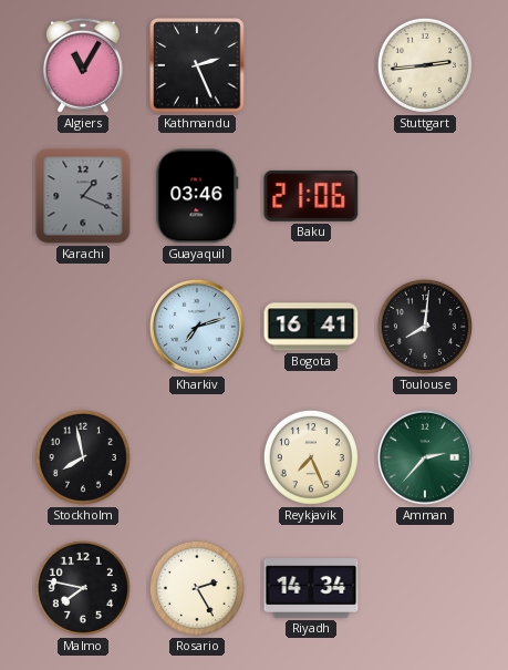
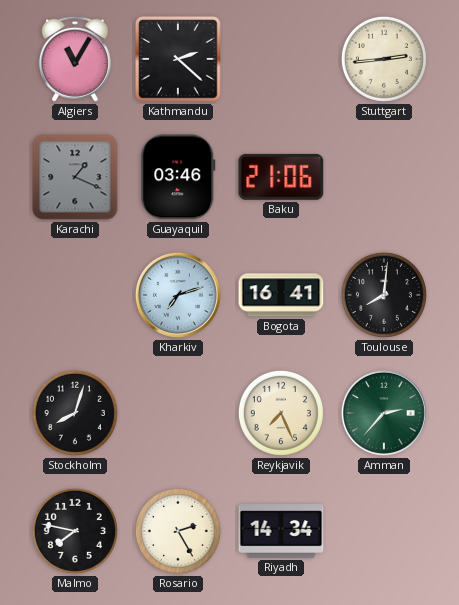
Kathmandu: 2:26 -> 2:22
Stockholm: 7:58 -> 8:03
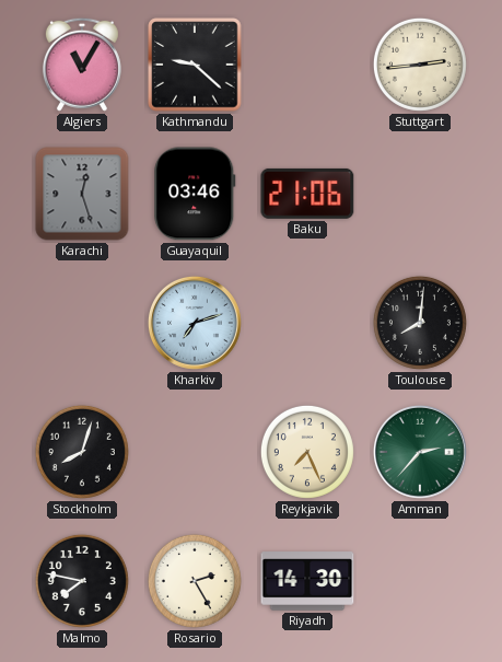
Kathmandu: 2:22 -> 9:22
Karachi: 1:19 -> 12:27
Bogota: 16:41 -> none
Riyadh: 14:34 -> 14:30
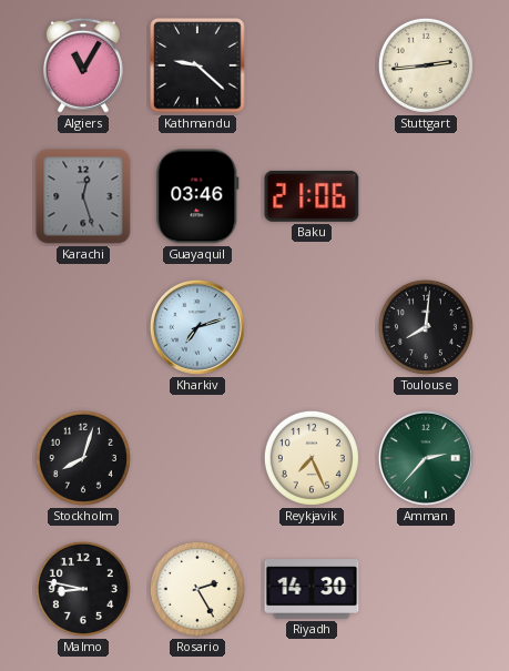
Malmo: 7:47 -> 8:47
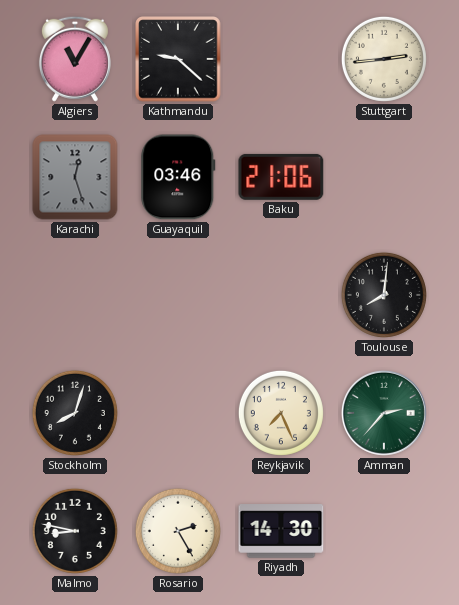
Kharkiv: 7:12 -> none
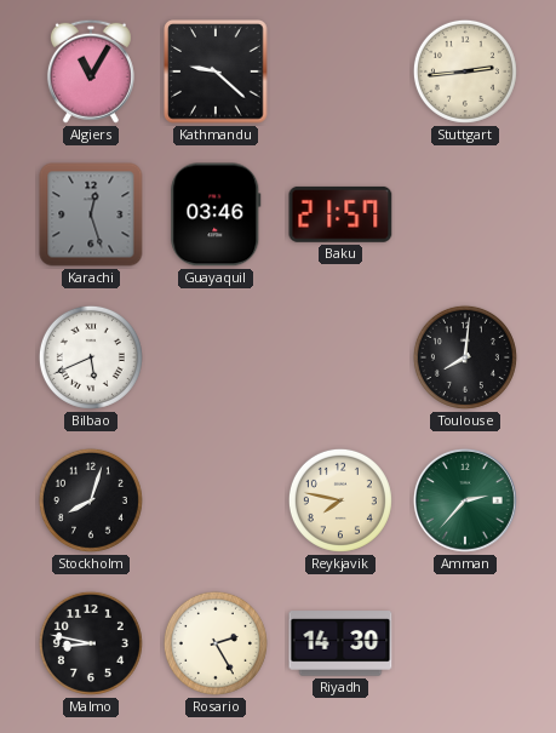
Baku: 21:06 -> 21:57
Bilbao: none -> 5:41
Reykjavik: 7:26 -> 7:47
